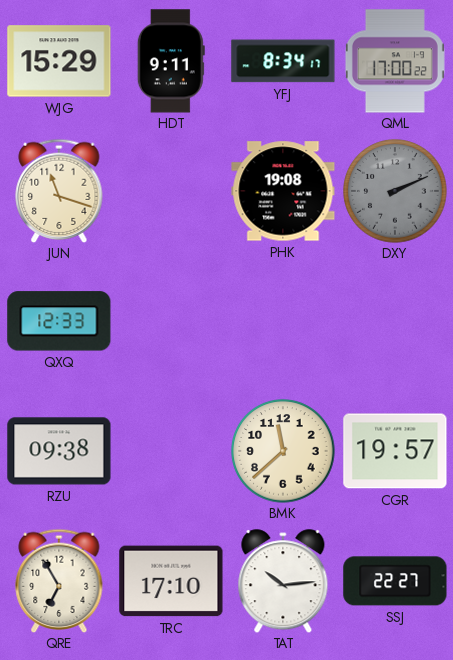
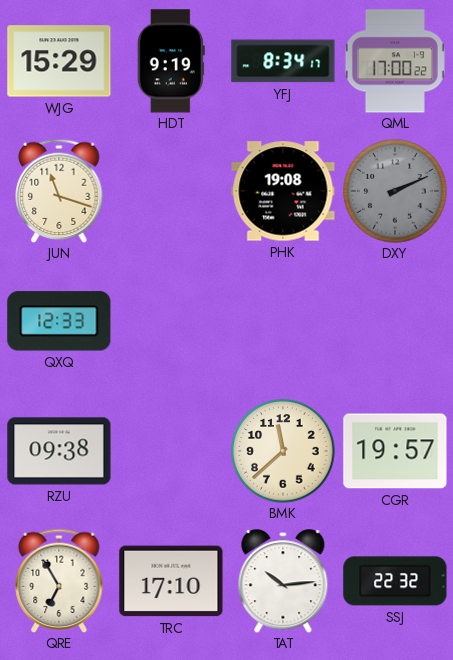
HDT: 9:11 -> 9:19
SSJ: 22:27 -> 22:32
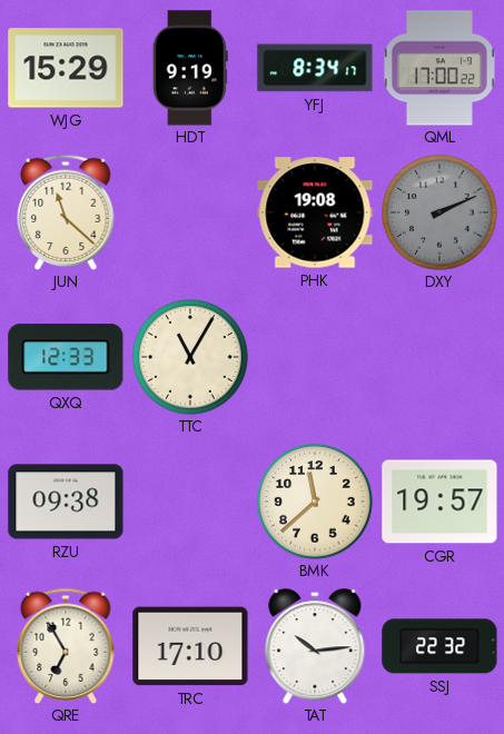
JUN: 11:18 -> 11:22
TTC: none -> 11:05
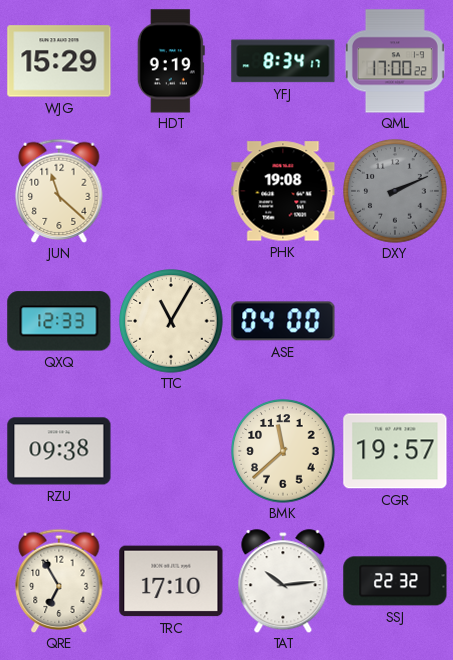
ASE: none -> 04:00
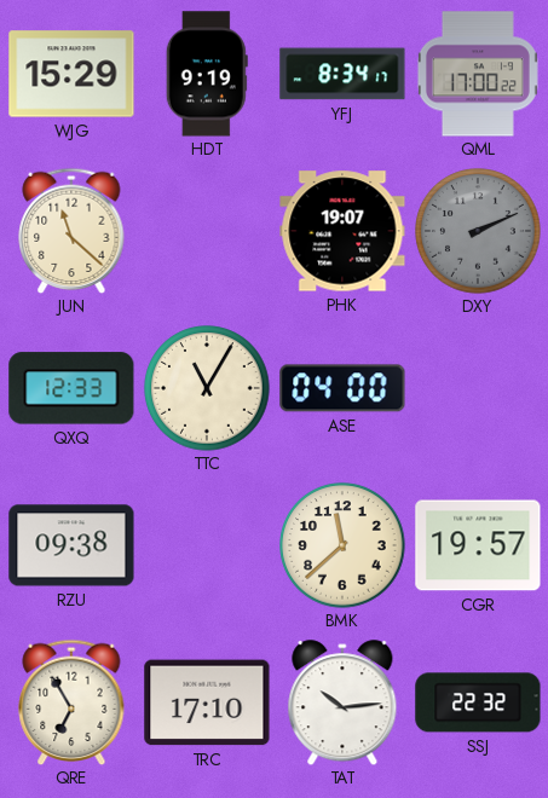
PHK: 19:08 -> 19:07
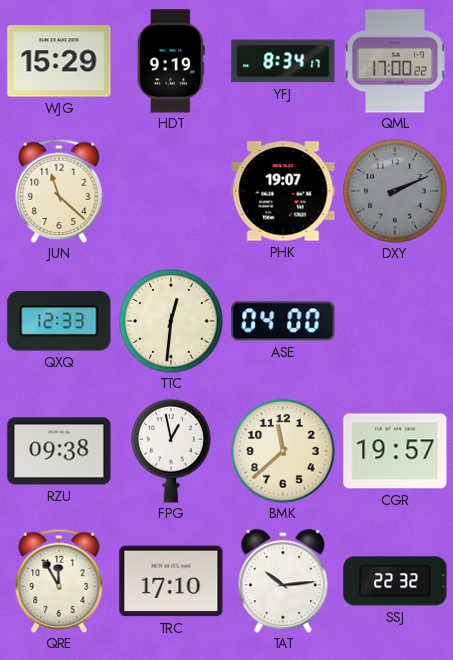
TTC: 11:05 -> 12:31
FPG: none -> 12:58
QRE: 6:55 -> 11:55
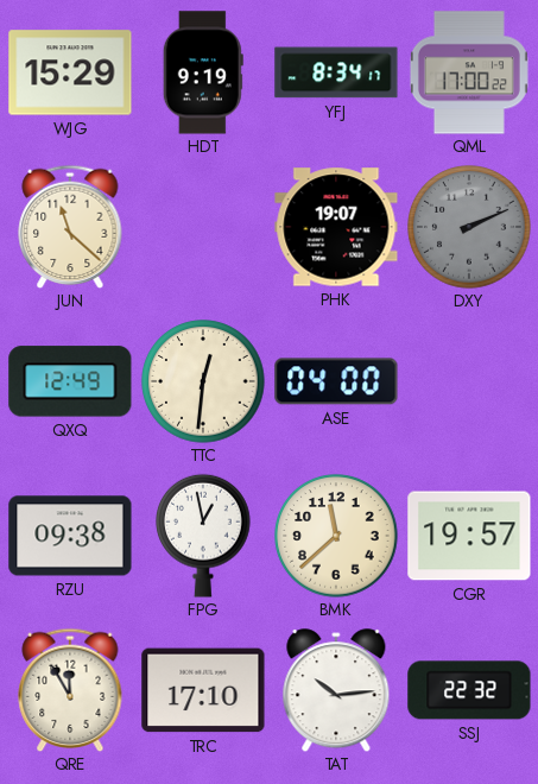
QXQ: 12:33 -> 12:49
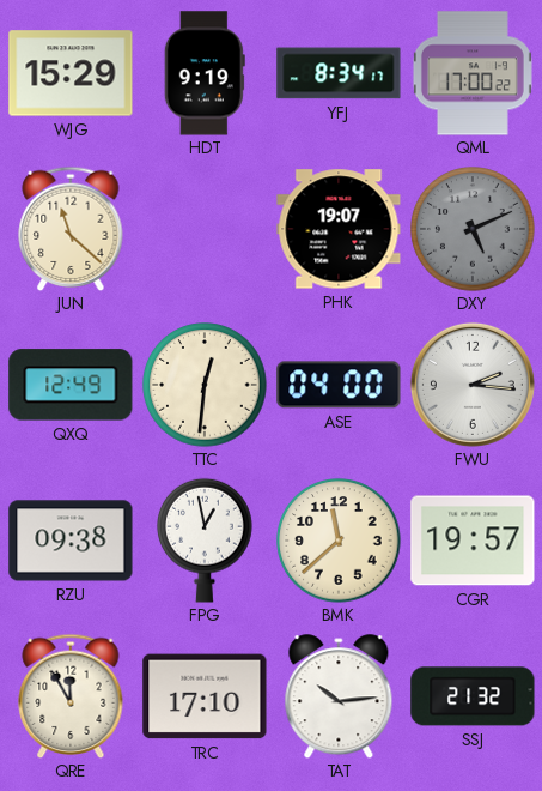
DXY: 2:11 -> 5:11
FWU: none -> 2:16
SSJ: 22:32 -> 21:32
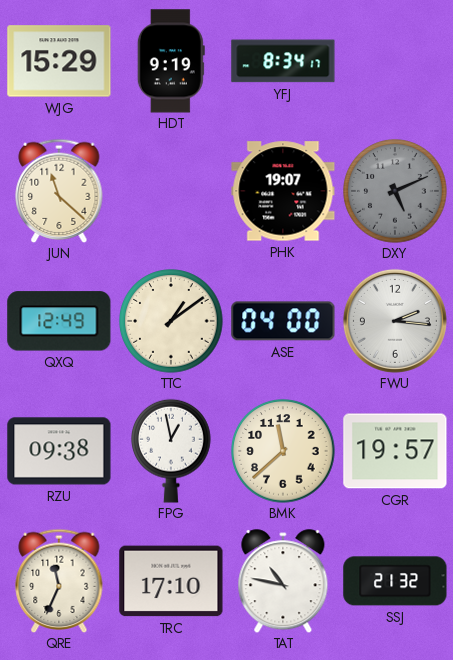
QML: 17:00 -> none
TTC: 12:31 -> 1:09
QRE: 11:55 -> 11:34
TAT: 10:14 -> 10:47
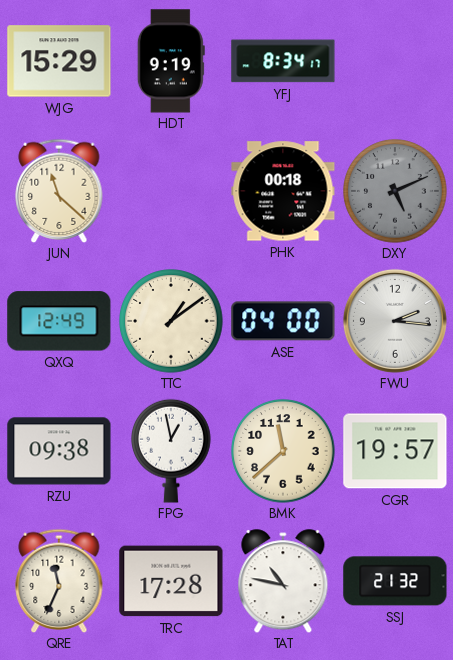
PHK: 19:07 -> 00:18
TRC: 17:10 -> 17:28
